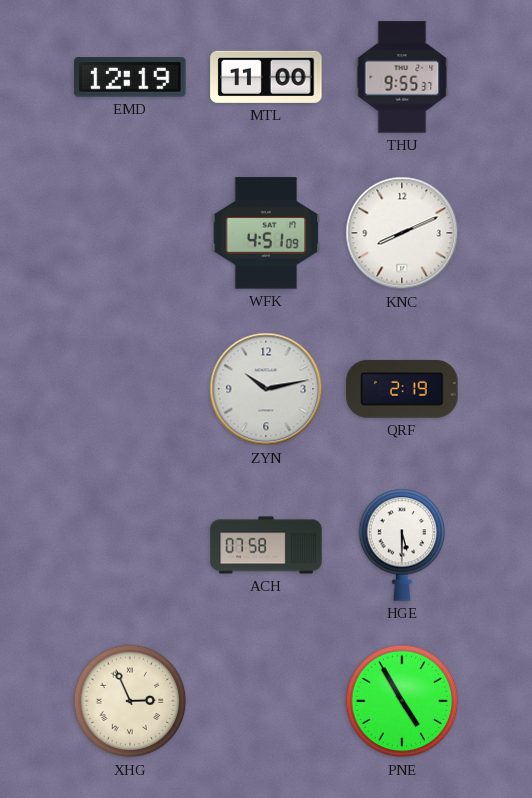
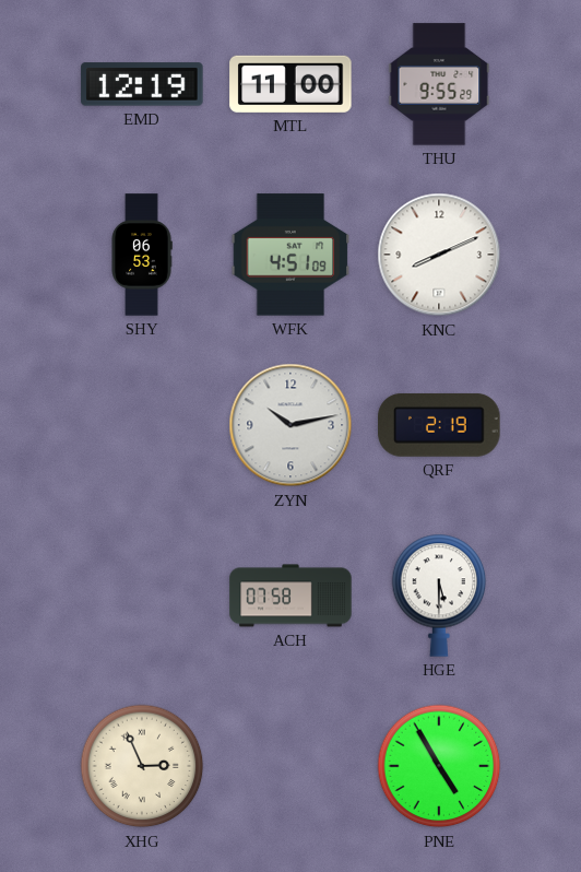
THU: 9:55:37 -> 9:55:29
SHY: none -> 06:53
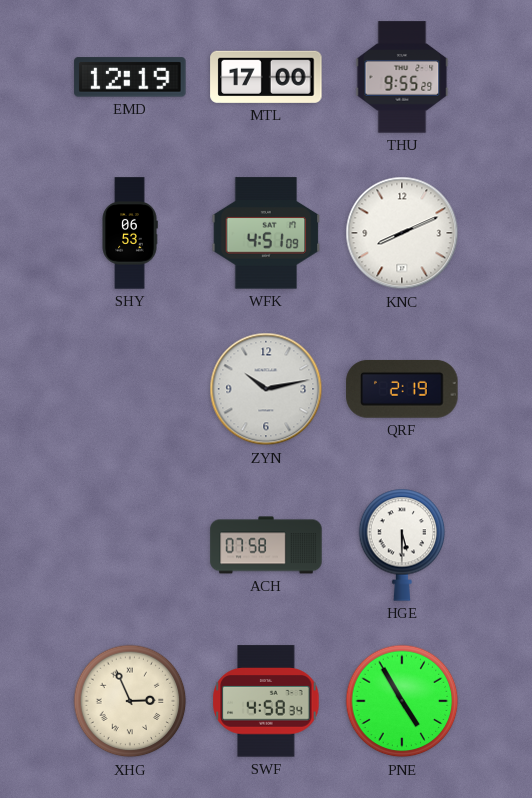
MTL: 11:00 -> 17:00
SWF: none -> 4:58
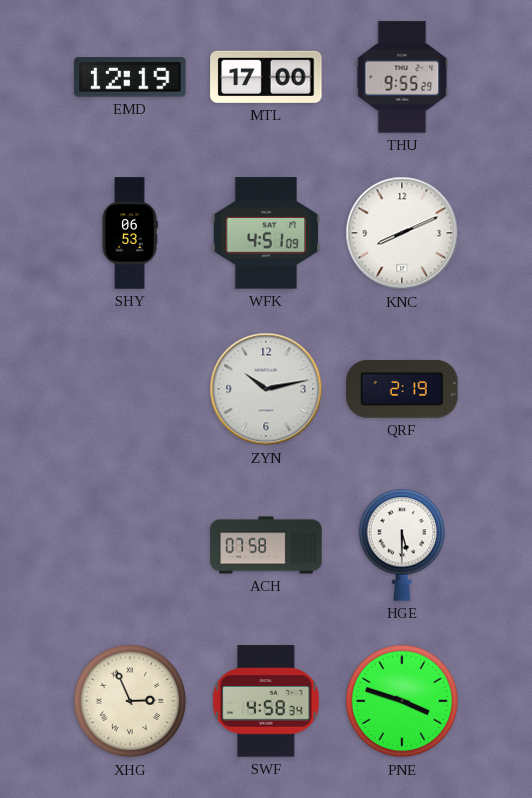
PNE: 4:55 -> 3:48
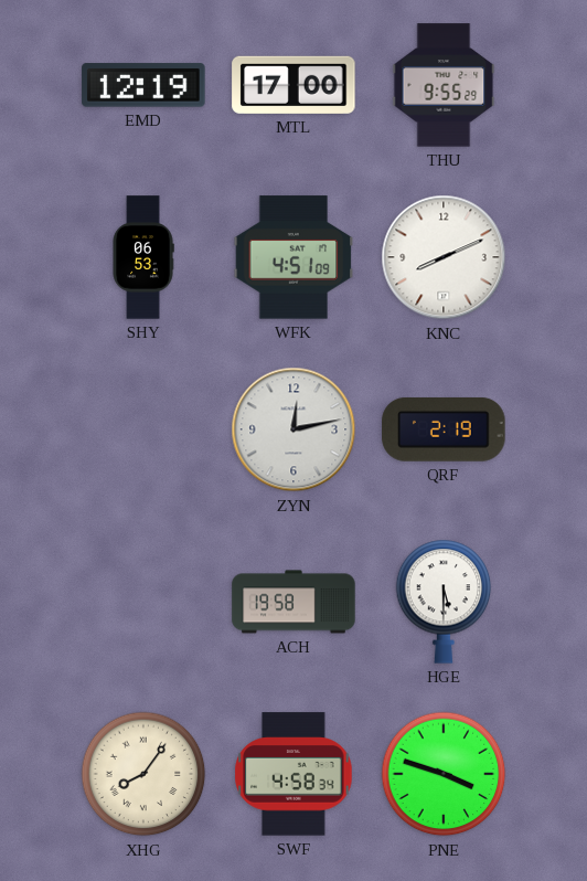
ZYN: 10:13 -> 12:13
ACH: 07:58 -> 19:58
XHG: 2:56 -> 8:06
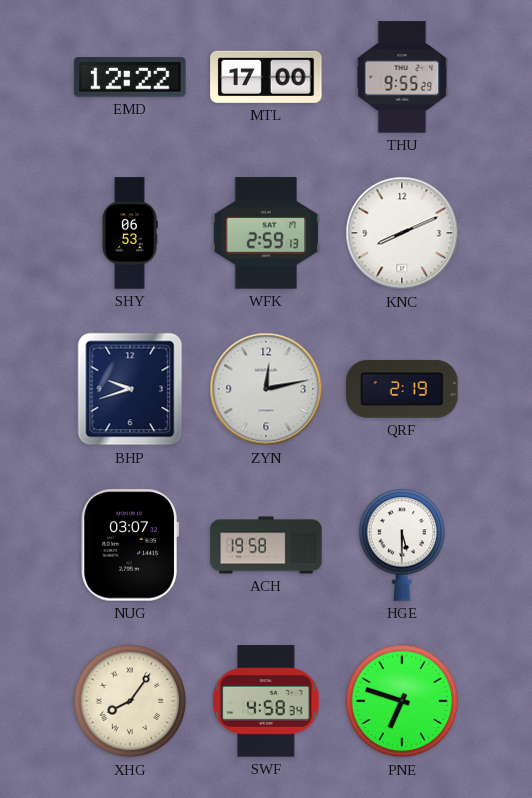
EMD: 12:19 -> 12:22
WFK: 4:51 -> 2:59
BHP: none -> 9:42
NUG: none -> 03:07
PNE: 3:48 -> 6:48
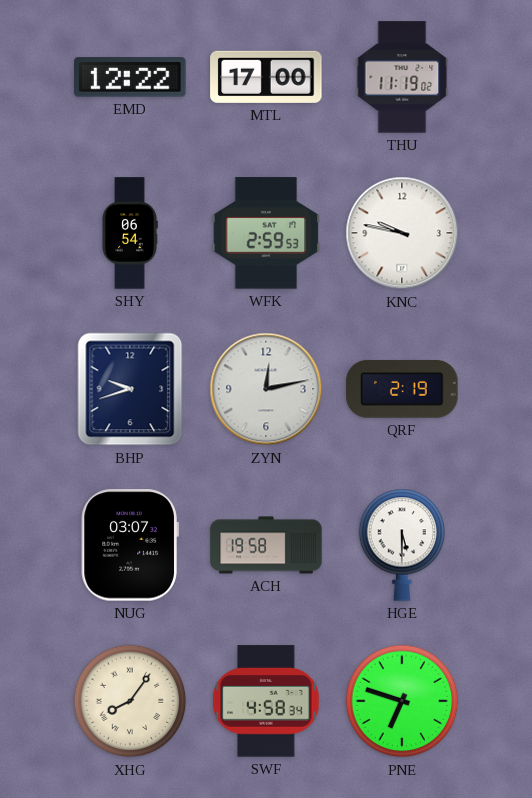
THU: 9:55 -> 11:19
SHY: 06:53 -> 06:54
WFK: 2:59:13 -> 2:59:53
KNC: 8:11 -> 9:47
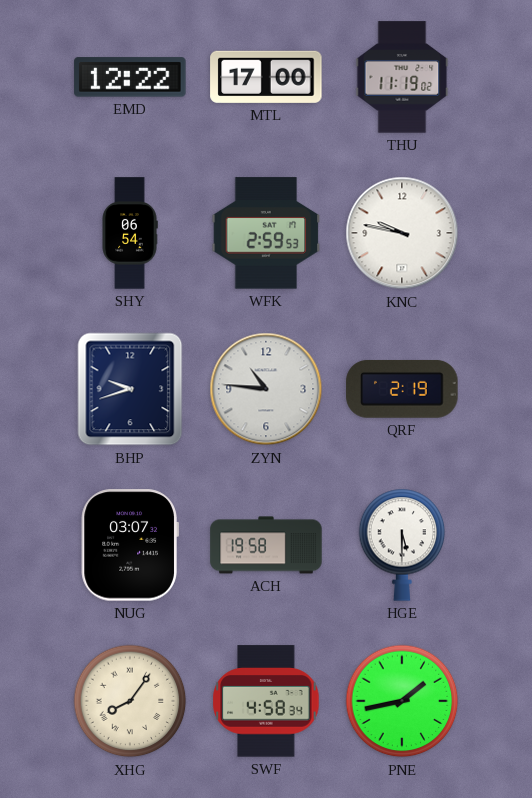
ZYN: 12:13 -> 10:46
PNE: 6:48 -> 1:43
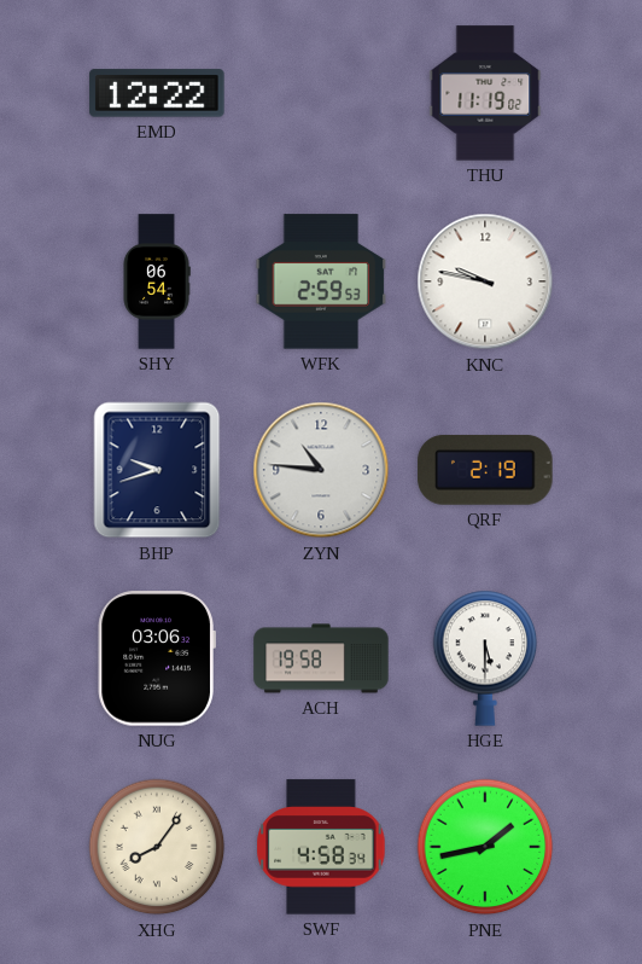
MTL: 17:00 -> none
NUG: 03:07 -> 03:06
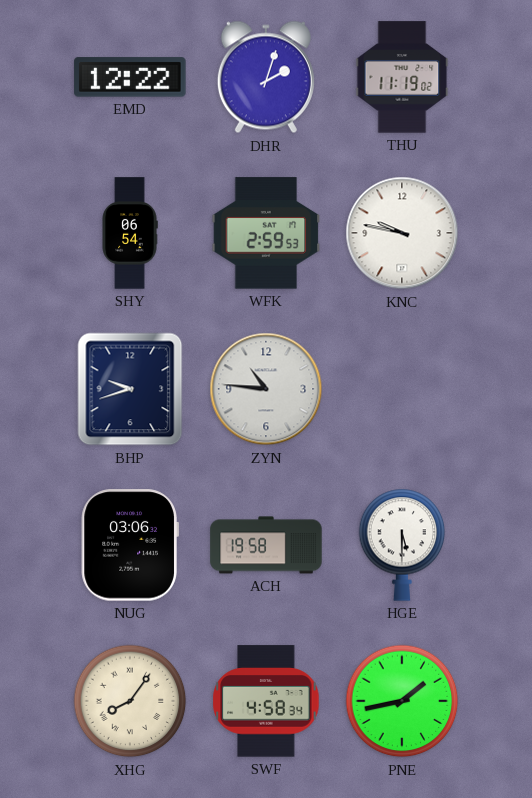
DHR: none -> 2:03
QRF: 2:19 -> none
